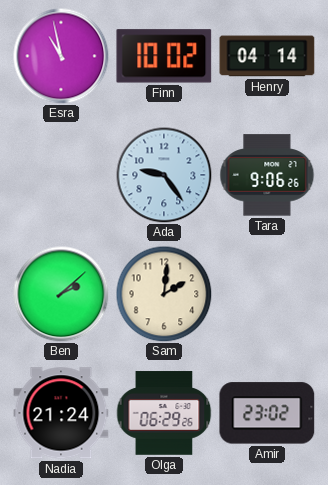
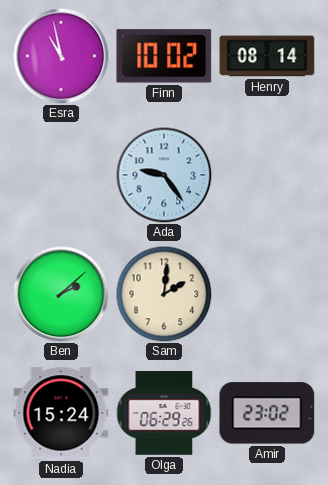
Henry: 04:14 -> 08:14
Tara: 9:06 -> none
Nadia: 21:24 -> 15:24
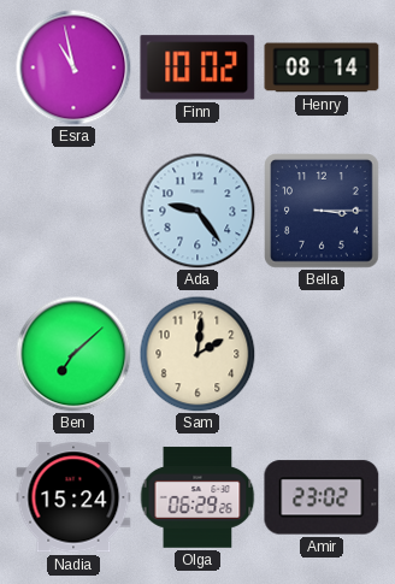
Bella: none -> 3:15
Ben: 2:08 -> 7:08
